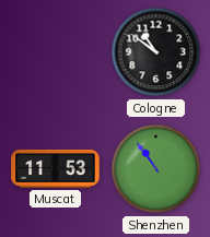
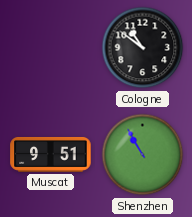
Muscat: 11:53 -> 9:51
Shenzhen: 10:54 -> 10:55
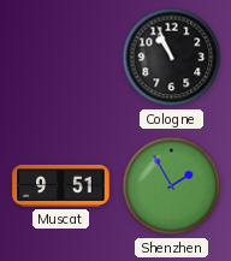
Cologne: 10:51 -> 10:56
Shenzhen: 10:55 -> 1:55
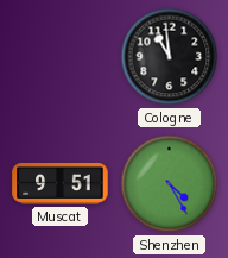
Cologne: 10:56 -> 10:59
Shenzhen: 1:55 -> 4:25
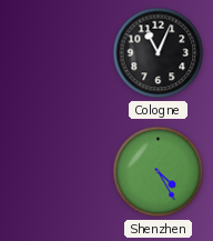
Cologne: 10:59 -> 11:04
Muscat: 9:51 -> none
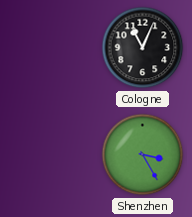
Shenzhen: 4:25 -> 3:25
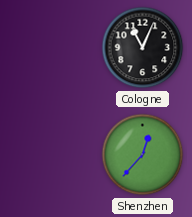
Shenzhen: 3:25 -> 12:37
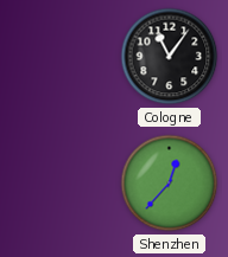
Cologne: 11:04 -> 11:06
